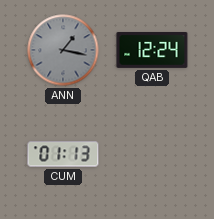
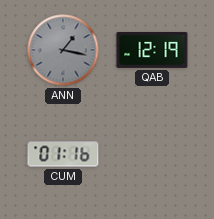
QAB: 12:24 -> 12:19
CUM: 01:13 -> 01:16
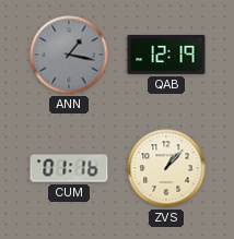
ZVS: none -> 1:07
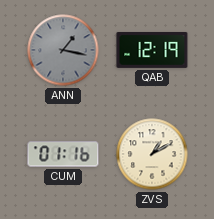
ZVS: 1:07 -> 1:10
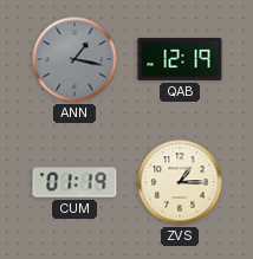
CUM: 01:16 -> 01:19
ZVS: 1:10 -> 1:15
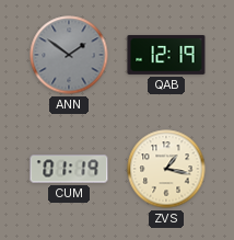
ANN: 1:17 -> 1:51
ZVS: 1:15 -> 1:17
